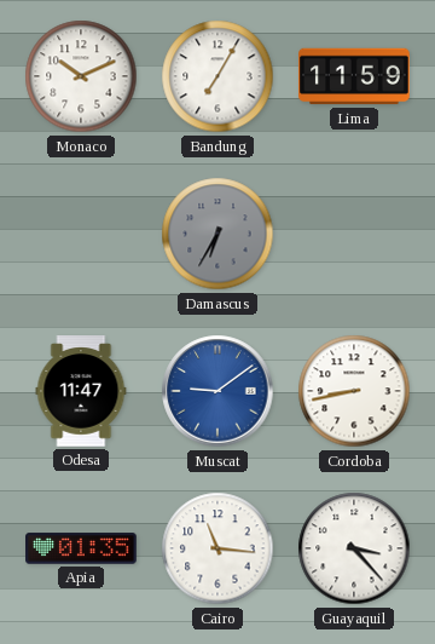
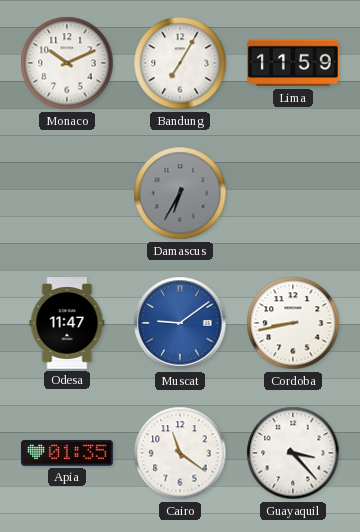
Cairo: 11:16 -> 11:21
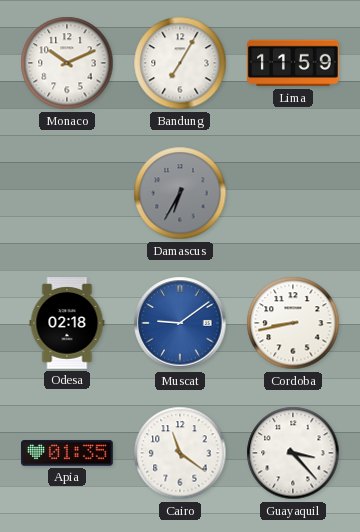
Odesa: 11:47 -> 02:18
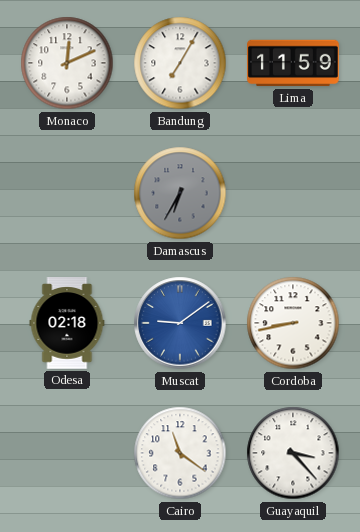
Monaco: 10:11 -> 12:11
Apia: 01:35 -> none
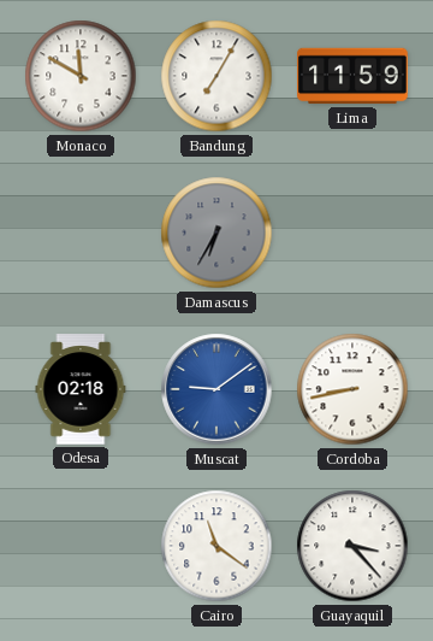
Monaco: 12:11 -> 11:50
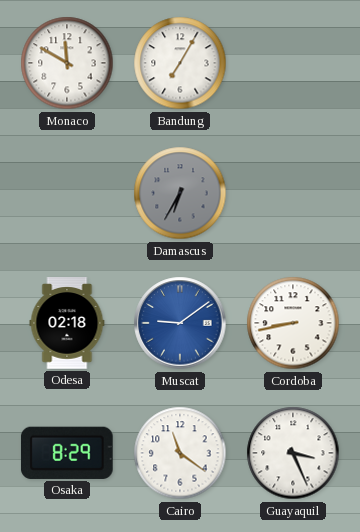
Lima: 11:59 -> none
Osaka: none -> 8:29
Guayaquil: 3:23 -> 3:26
